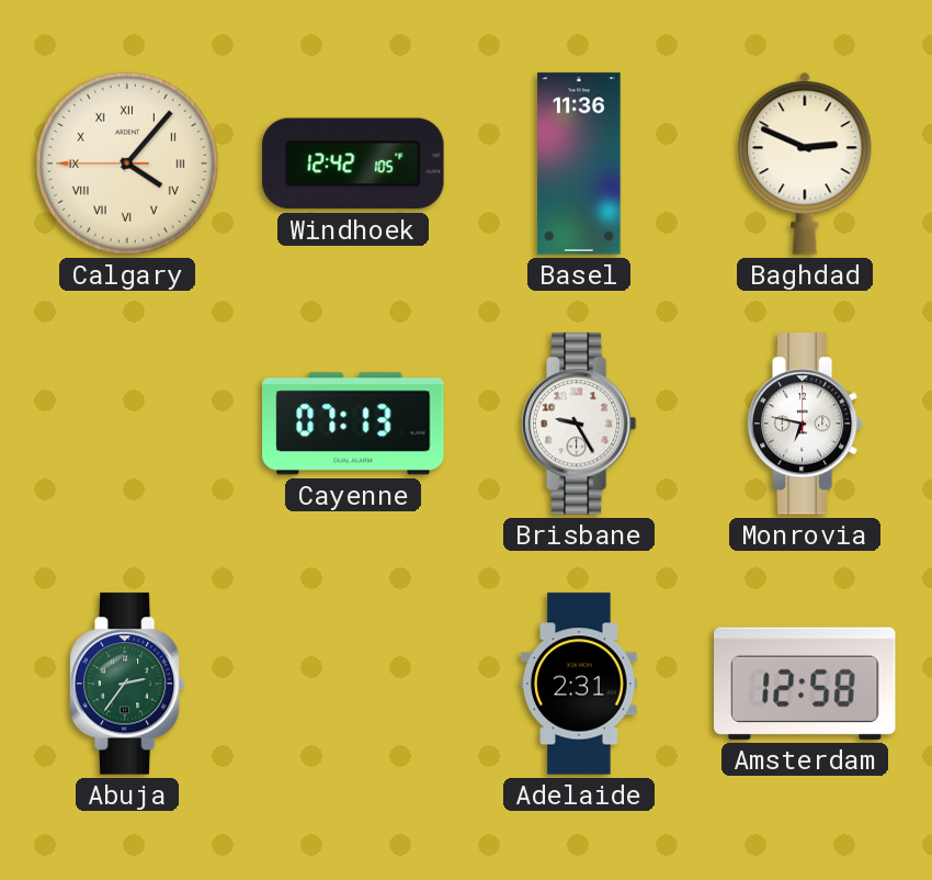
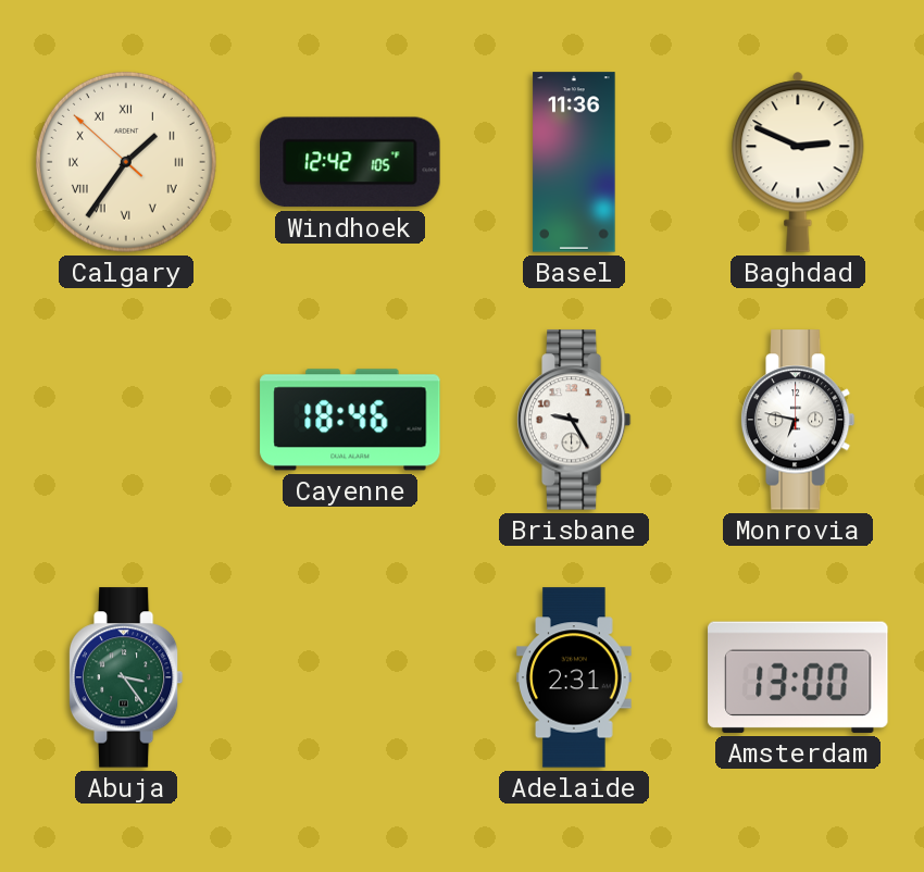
Calgary: 4:06 -> 1:35
Cayenne: 07:13 -> 18:46
Abuja: 2:36 -> 3:24
Amsterdam: 12:58 -> 13:00
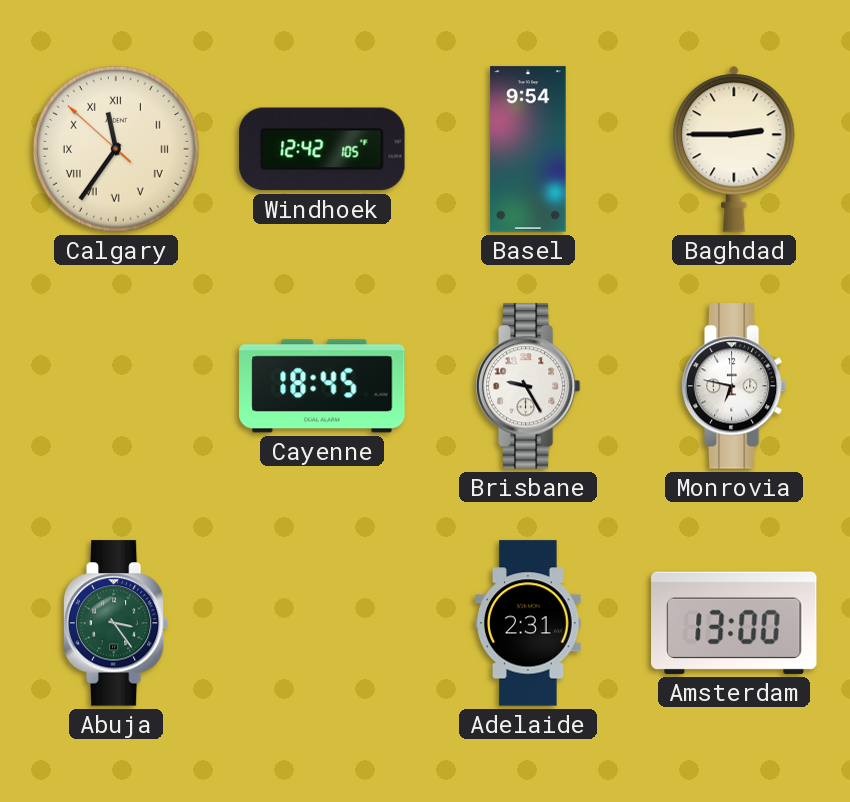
Calgary: 1:35 -> 11:35
Basel: 11:36 -> 9:54
Baghdad: 2:49 -> 2:45
Cayenne: 18:46 -> 18:45
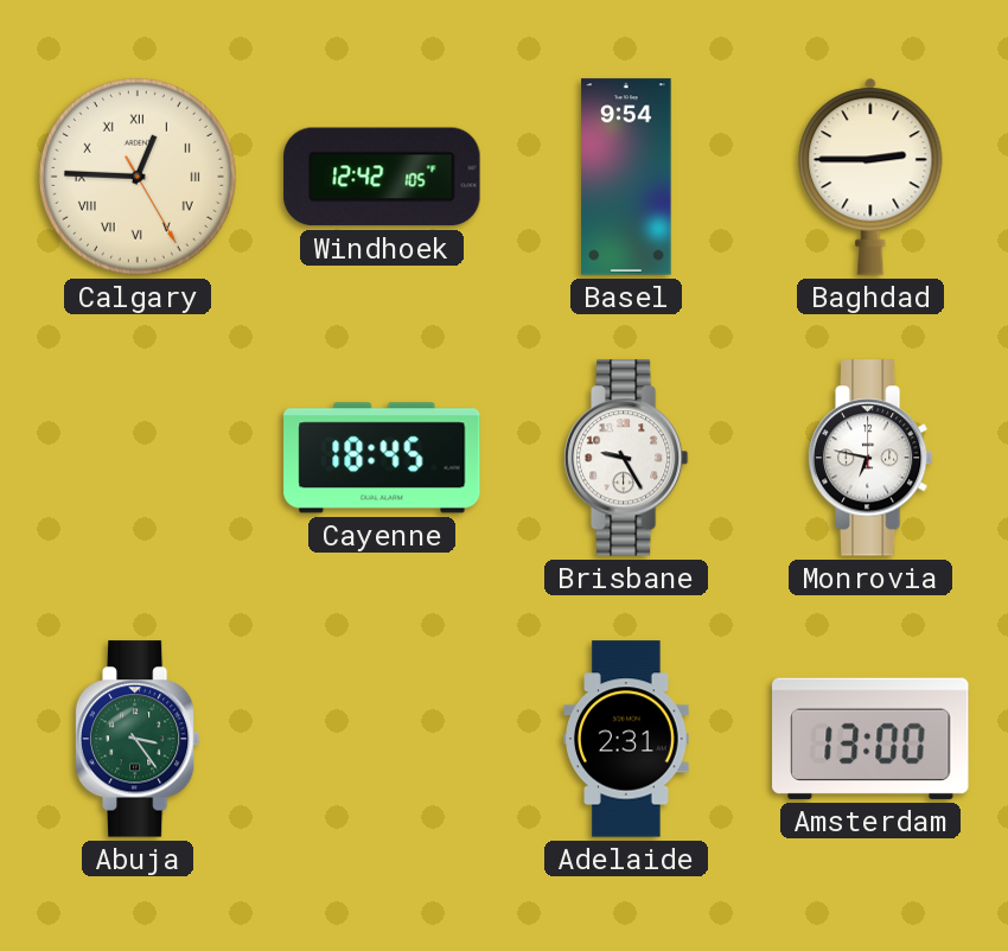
Calgary: 11:35 -> 12:45
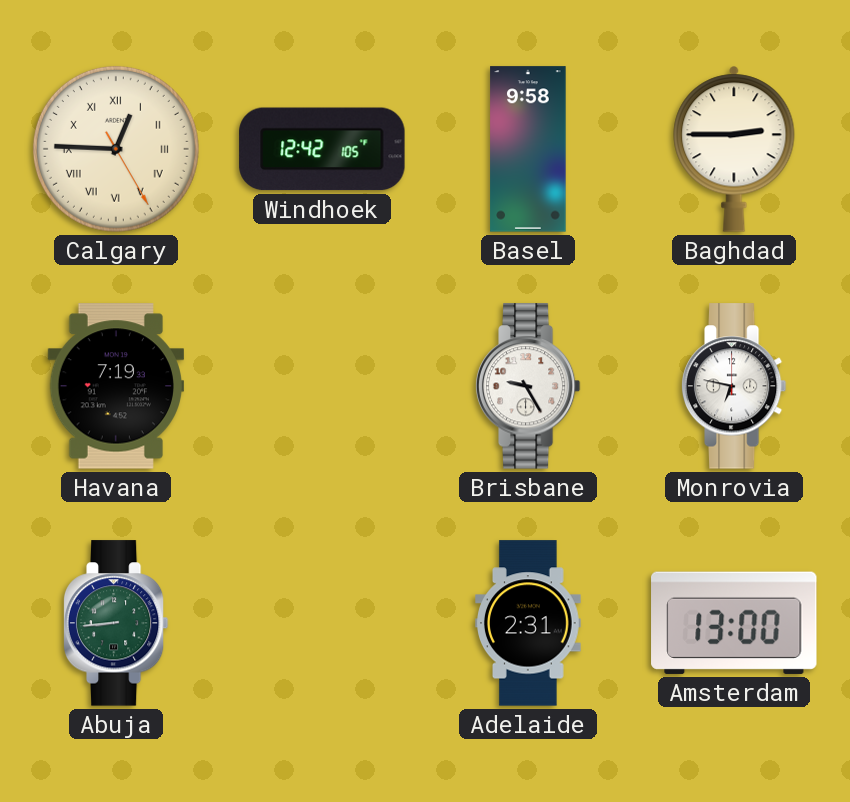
Basel: 9:54 -> 9:58
Havana: none -> 7:19
Cayenne: 18:45 -> none
Abuja: 3:24 -> 8:44
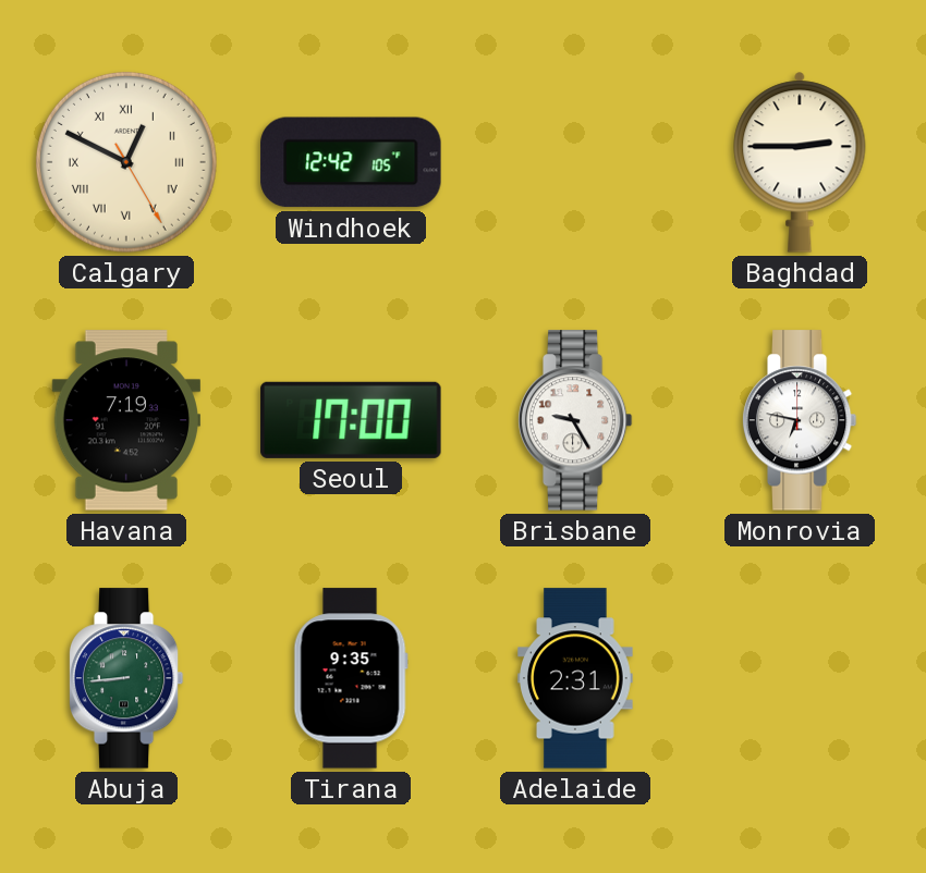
Calgary: 12:45 -> 12:49
Basel: 9:58 -> none
Seoul: none -> 17:00
Tirana: none -> 9:35
Amsterdam: 13:00 -> none
